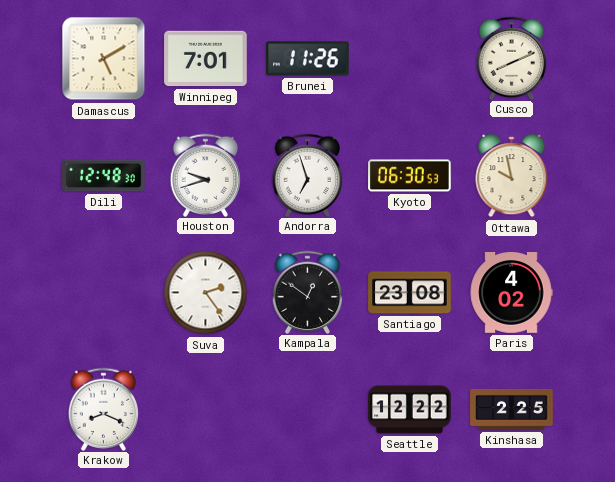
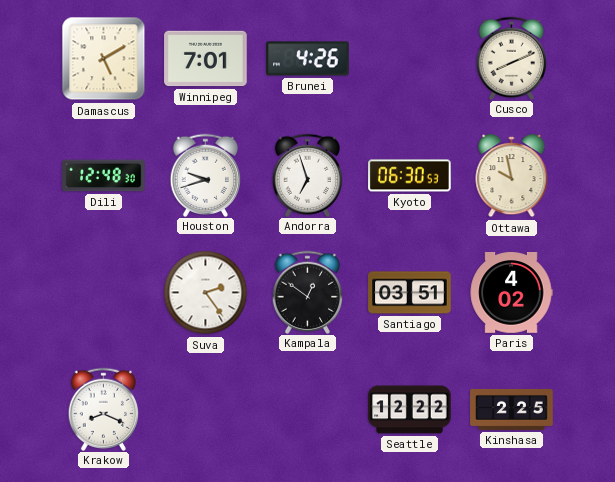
Brunei: 11:26 -> 4:26
Santiago: 23:08 -> 03:51
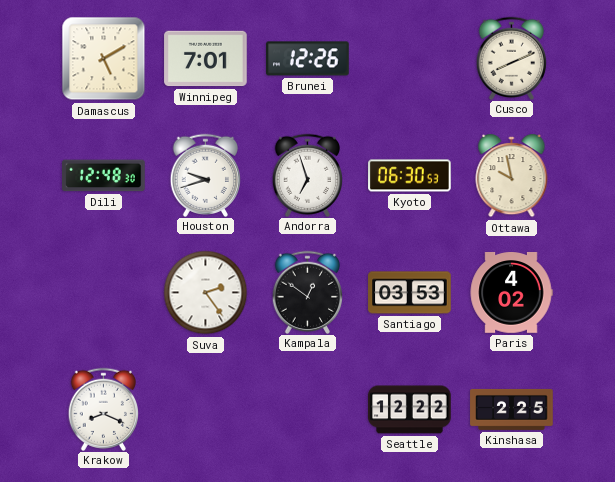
Brunei: 4:26 -> 12:26
Santiago: 03:51 -> 03:53
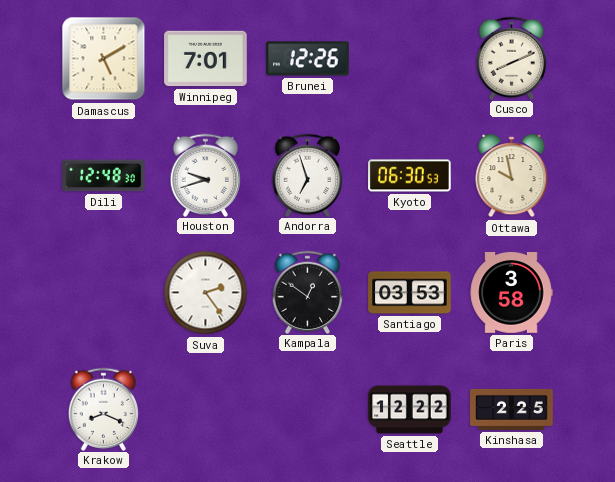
Paris: 4:02 -> 3:58
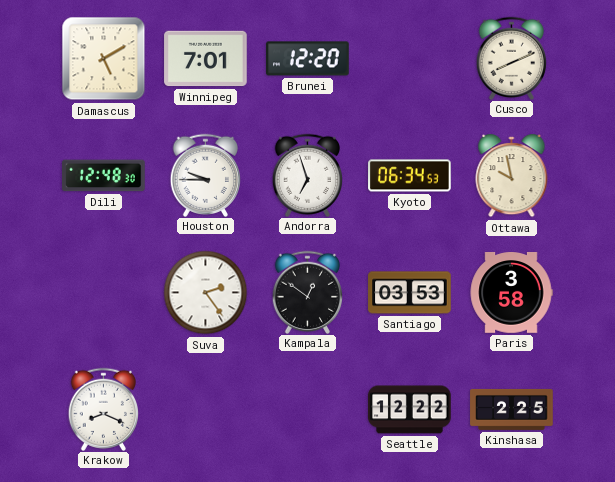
Brunei: 12:26 -> 12:20
Houston: 9:42 -> 9:45
Kyoto: 06:30 -> 06:34
